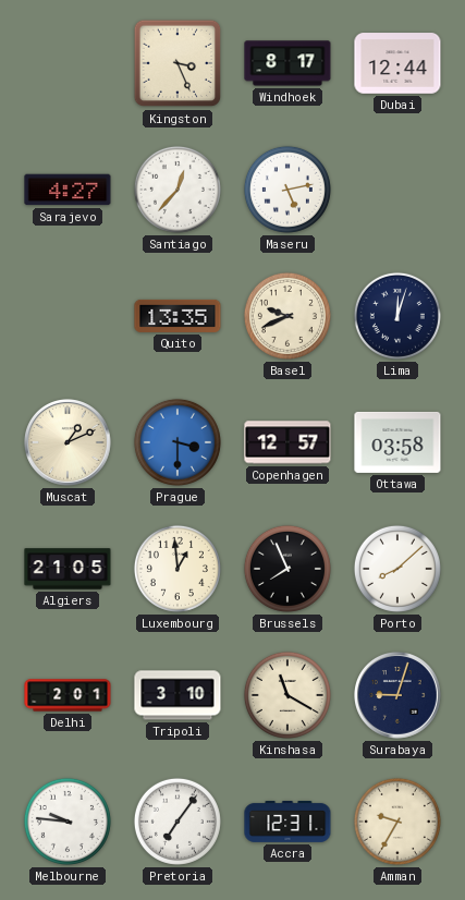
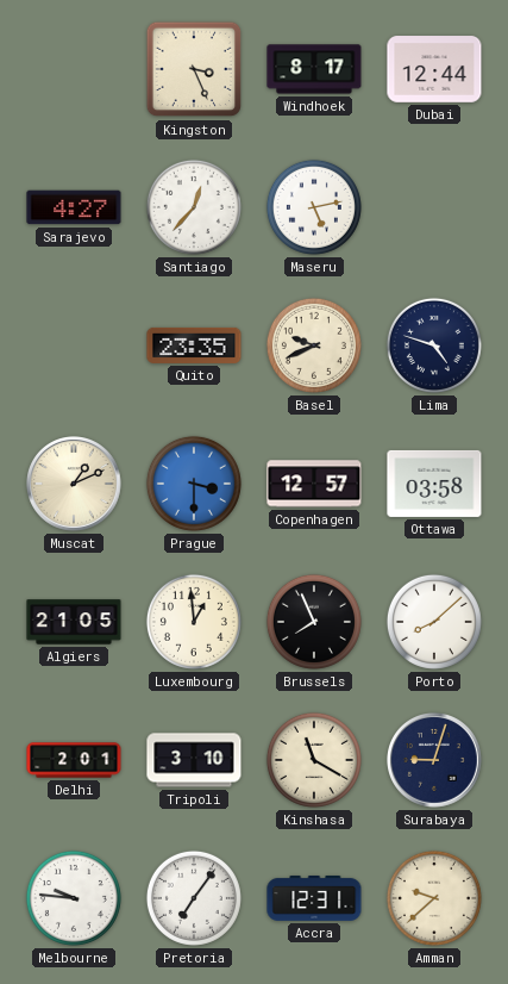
Quito: 13:35 -> 23:35
Lima: 12:03 -> 4:48
Amman: 9:35 -> 9:38
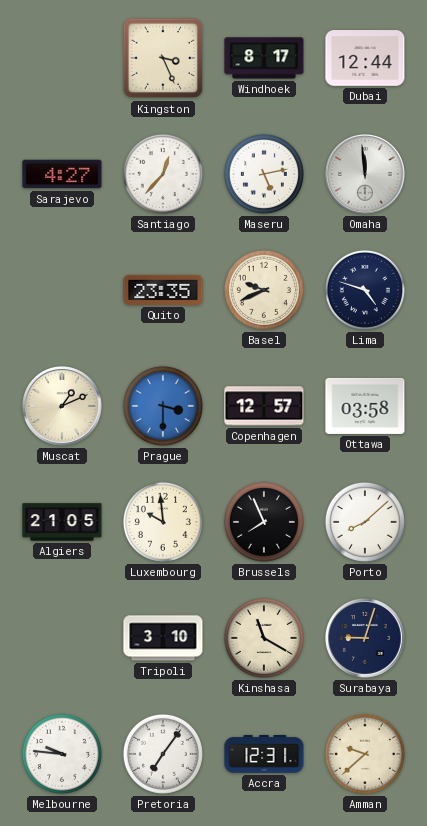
Omaha: none -> 11:59
Luxembourg: 12:59 -> 9:59
Delhi: 2:01 -> none
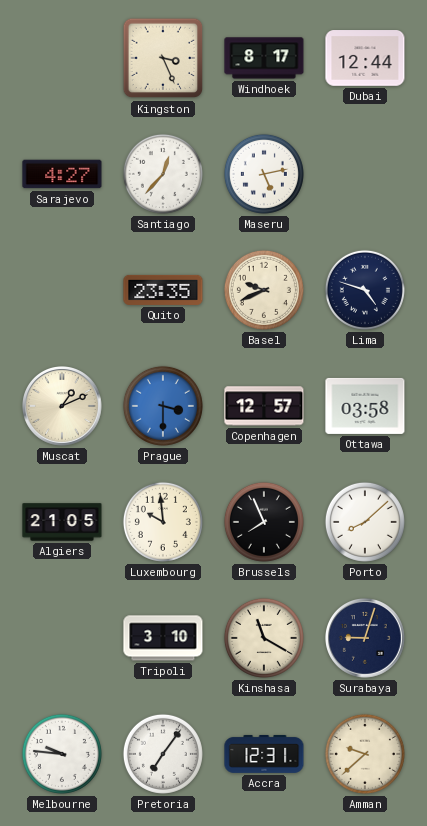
Omaha: 11:59 -> none
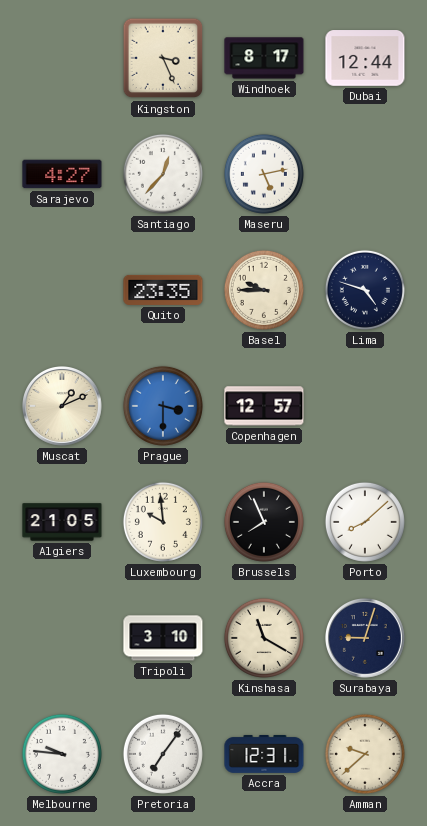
Basel: 9:41 -> 9:45
Ottawa: 03:58 -> none
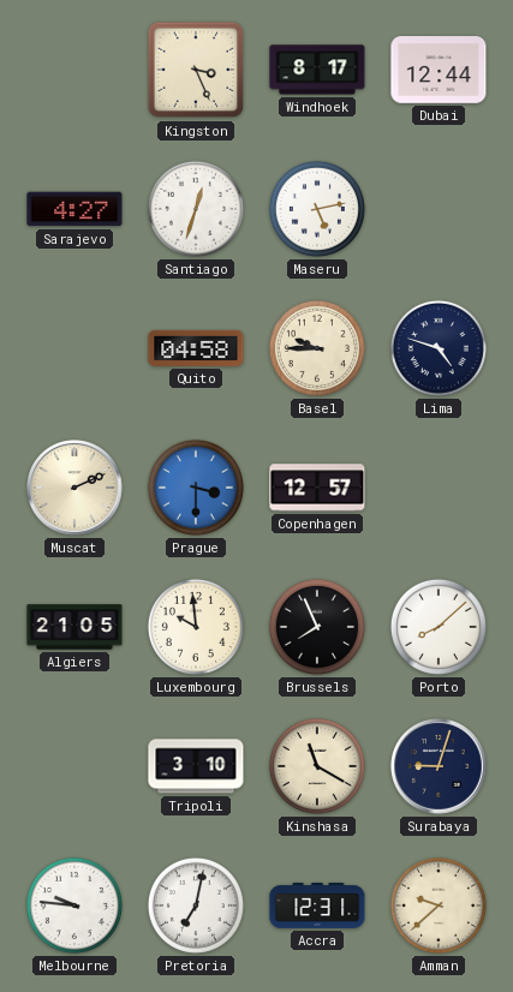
Santiago: 12:37 -> 12:33
Quito: 23:35 -> 04:58
Muscat: 1:11 -> 2:11
Pretoria: 7:06 -> 7:02
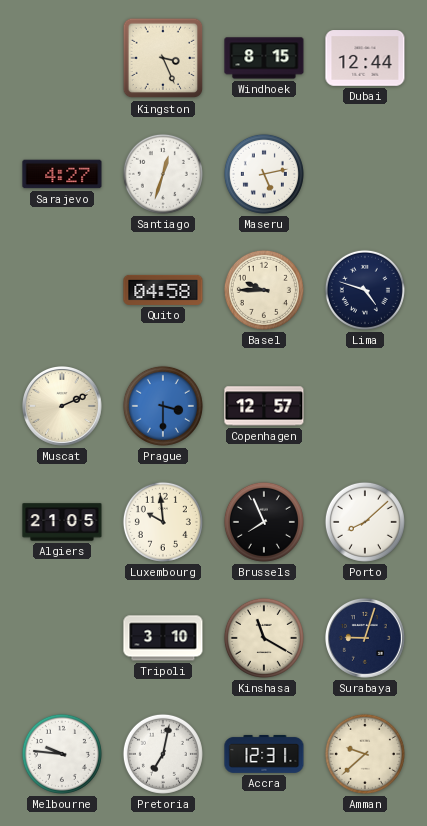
Windhoek: 8:17 -> 8:15
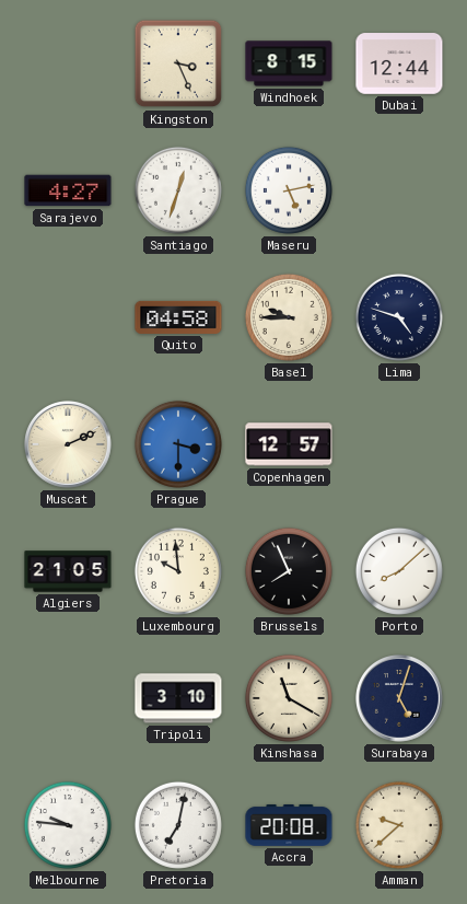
Surabaya: 9:03 -> 5:03
Accra: 12:31 -> 20:08
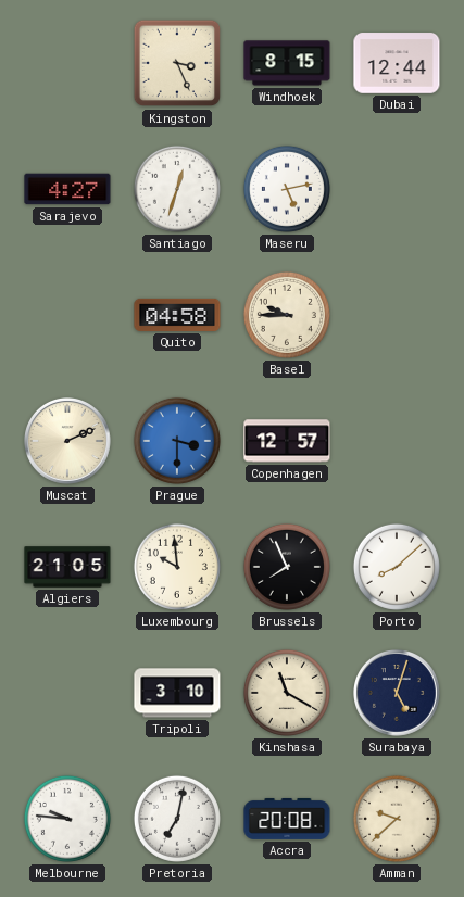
Lima: 4:48 -> none
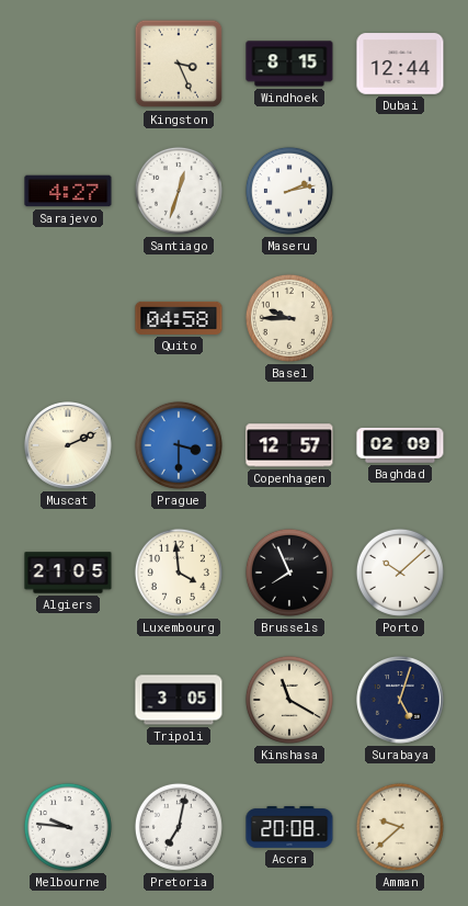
Maseru: 5:13 -> 2:13
Baghdad: none -> 02:09
Luxembourg: 9:59 -> 3:59
Porto: 8:08 -> 10:08
Tripoli: 3:10 -> 3:05
